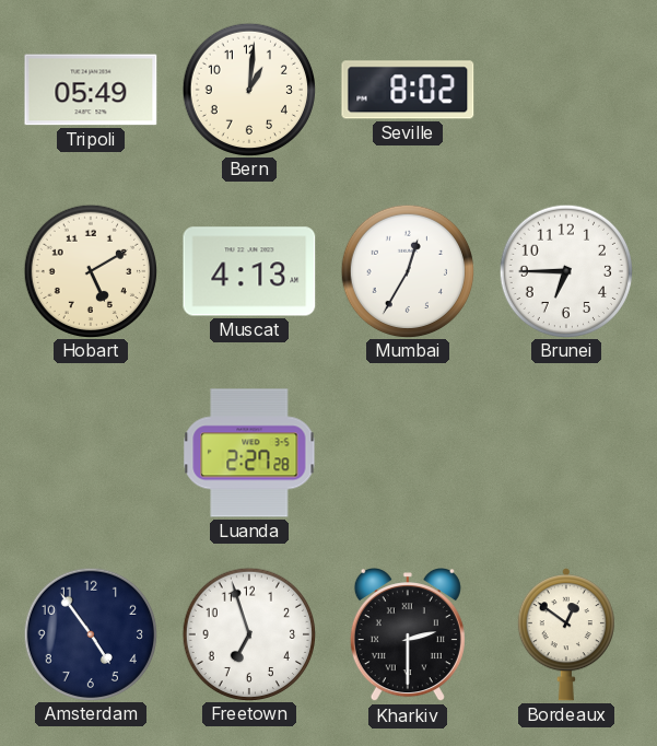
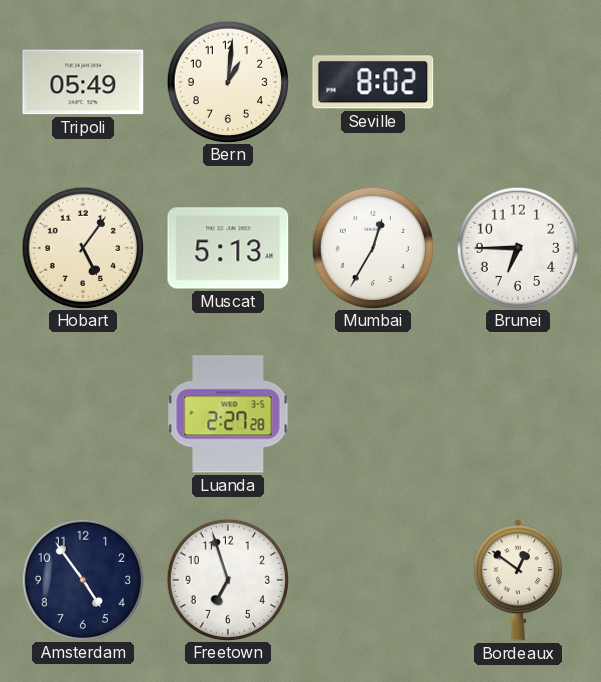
Hobart: 5:10 -> 5:06
Muscat: 4:13 -> 5:13
Kharkiv: 2:30 -> none
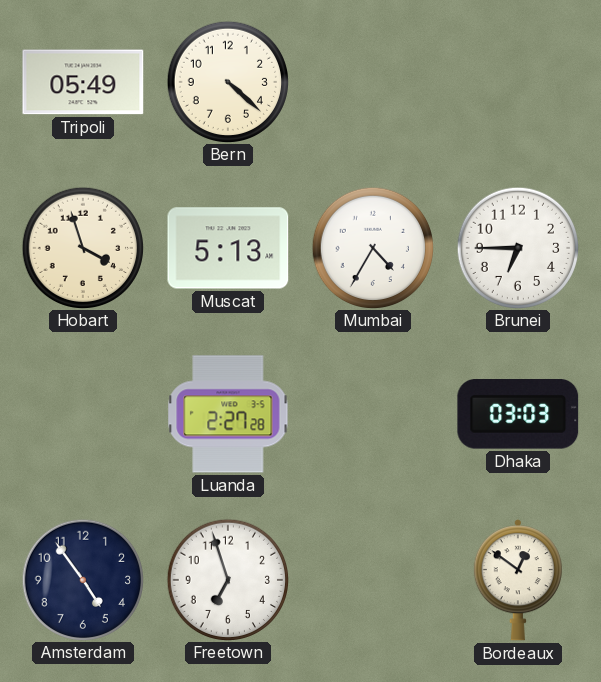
Bern: 1:01 -> 4:22
Seville: 8:02 -> none
Hobart: 5:06 -> 3:57
Mumbai: 12:35 -> 4:35
Dhaka: none -> 03:03
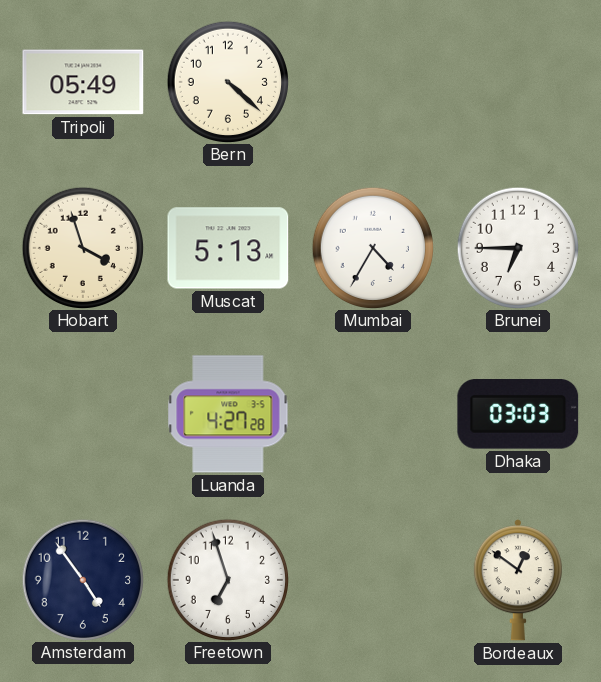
Luanda: 2:27 -> 4:27
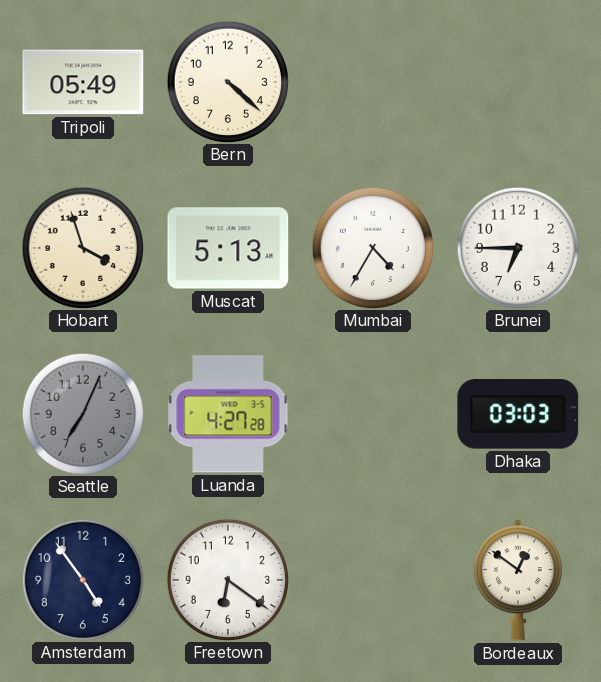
Seattle: none -> 7:04
Freetown: 6:57 -> 6:21
